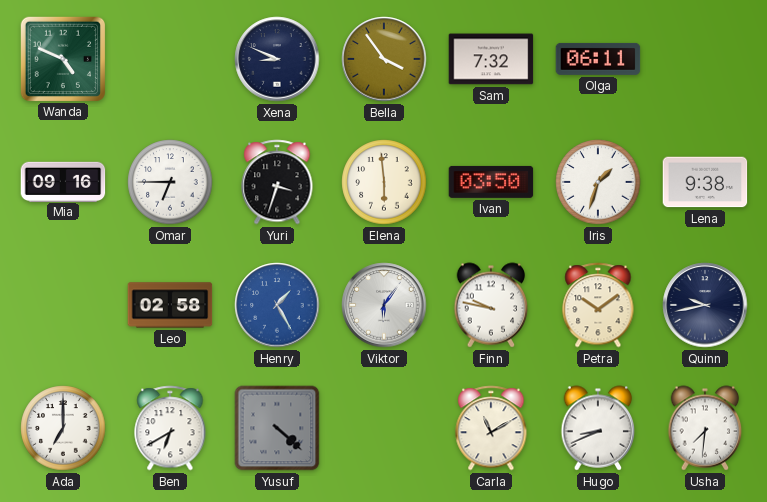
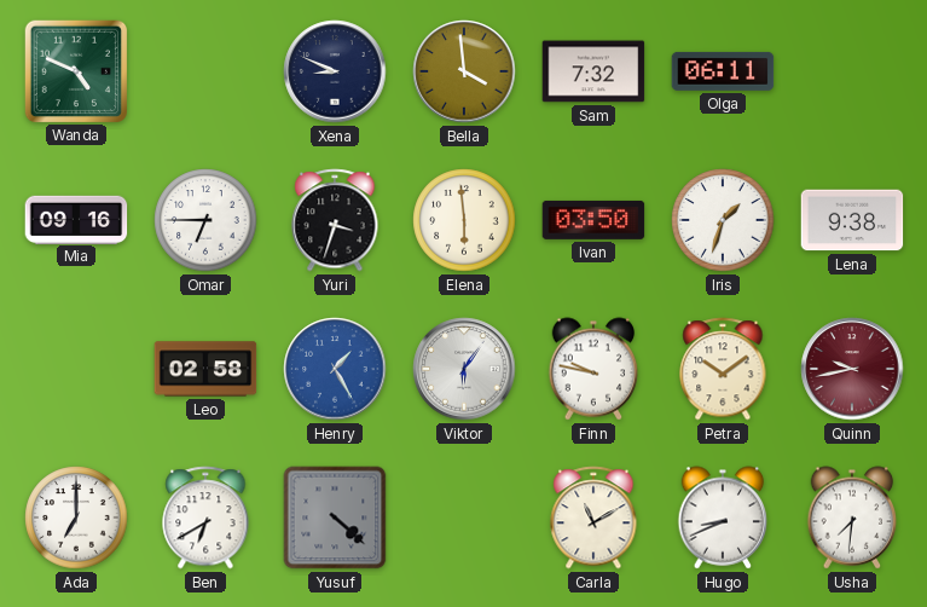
Bella: 3:54 -> 3:59
Quinn dial: navy -> burgundy
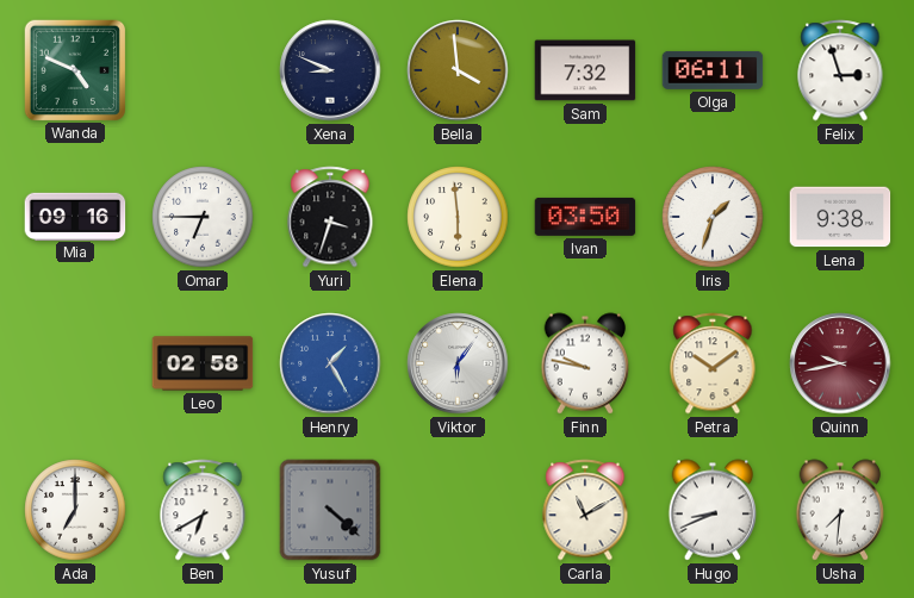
Felix: none -> 2:57
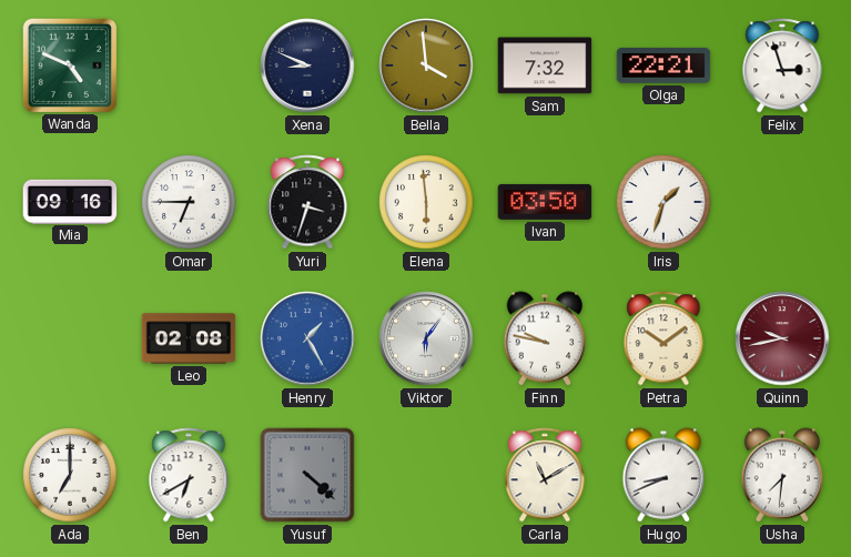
Olga: 06:11 -> 22:21
Lena: 9:38 -> none
Leo: 02:58 -> 02:08
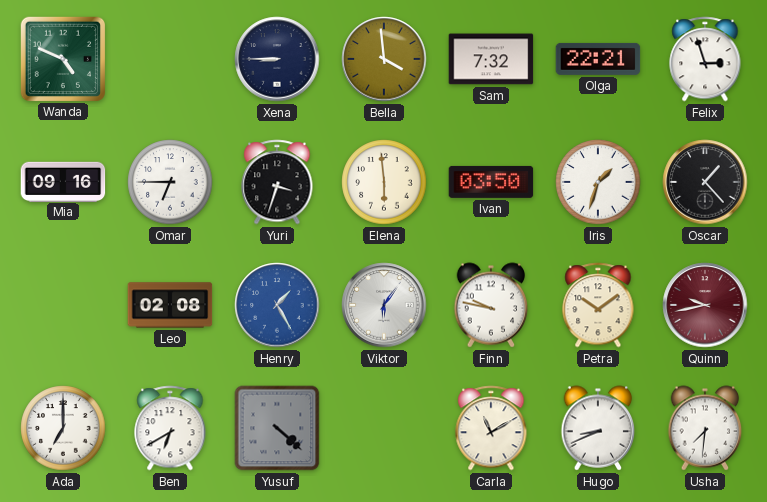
Xena: 8:49 -> 8:45
Oscar: none -> 1:23
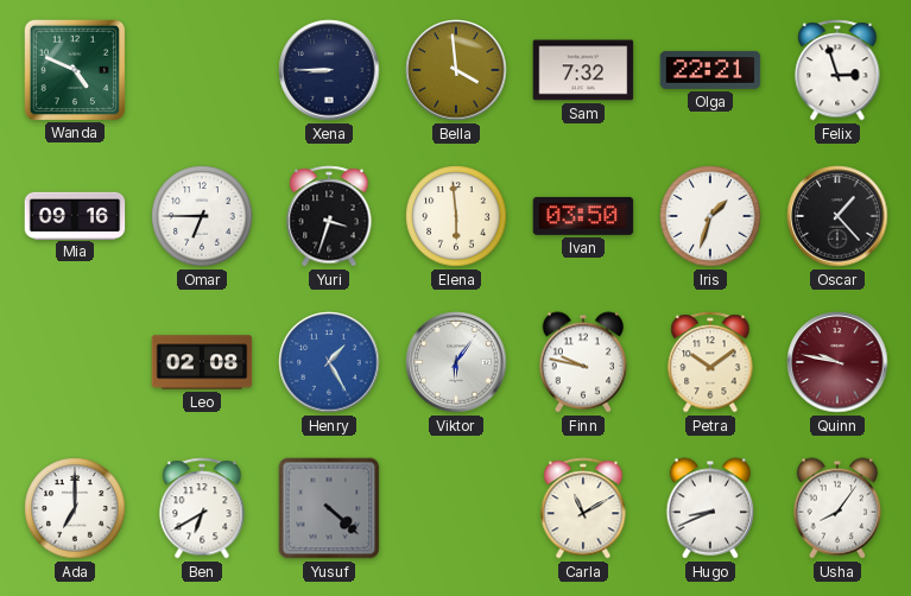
Quinn: 9:43 -> 9:47
Usha: 7:31 -> 8:06
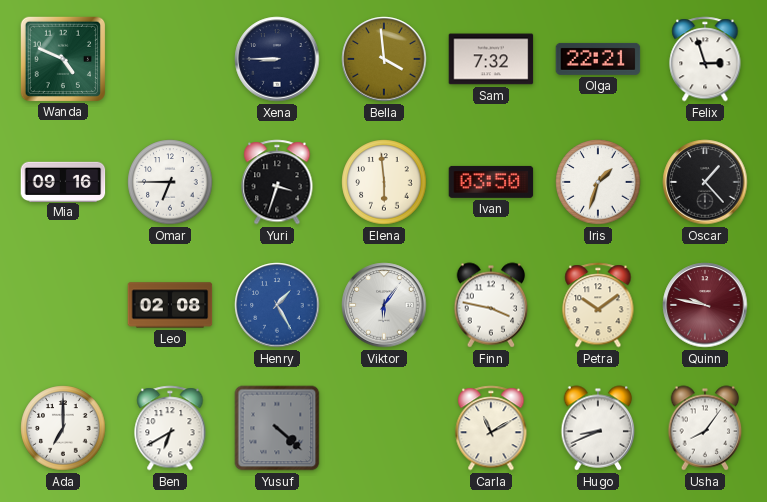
Finn: 9:47 -> 3:47
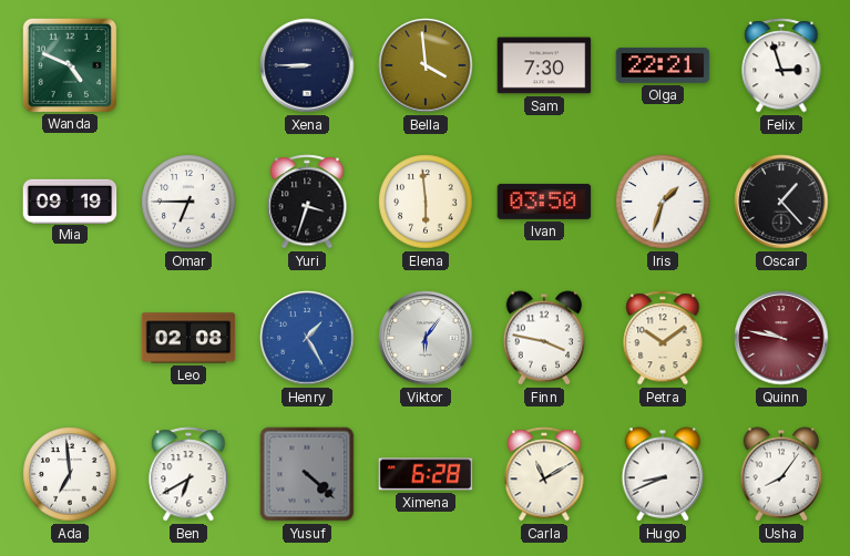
Sam: 7:32 -> 7:30
Mia: 09:16 -> 09:19
Ada: 7:00 -> 6:59
Ximena: none -> 6:28
